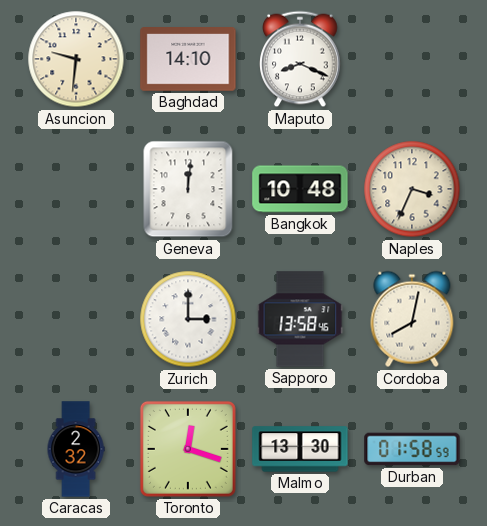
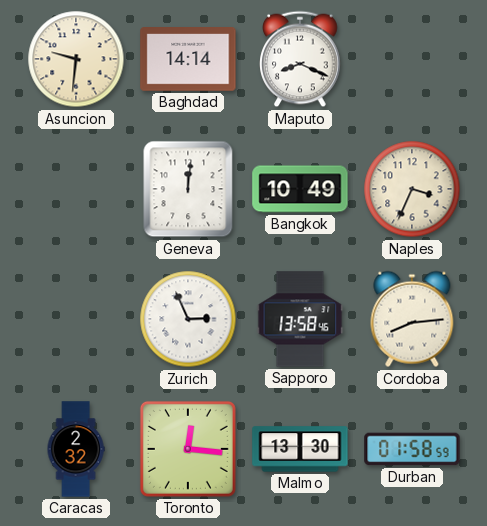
Baghdad: 14:10 -> 14:14
Bangkok: 10:48 -> 10:49
Zurich: 3:00 -> 2:56
Cordoba: 8:02 -> 8:14
Toronto: 12:18 -> 12:16
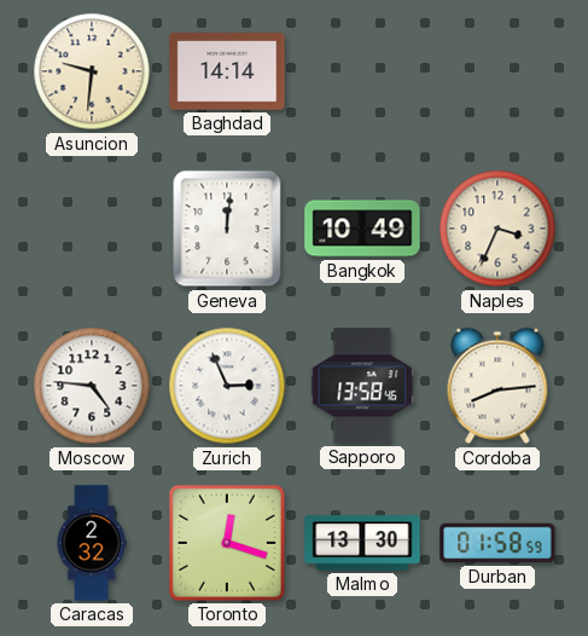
Maputo: 8:19 -> none
Moscow: none -> 4:46
Toronto: 12:16 -> 12:18
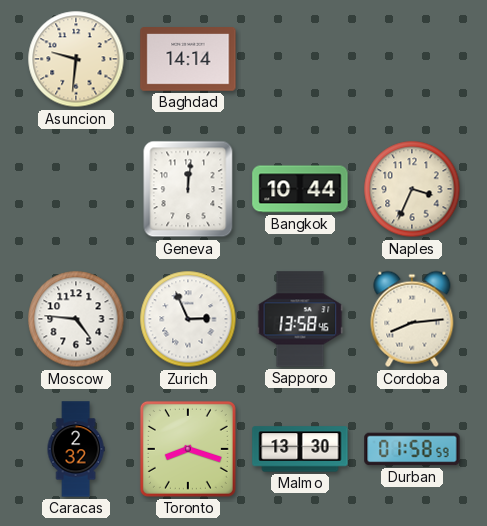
Bangkok: 10:49 -> 10:44
Toronto: 12:18 -> 8:18
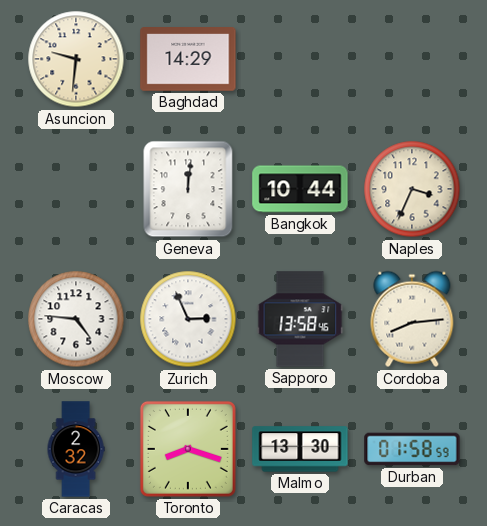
Baghdad: 14:14 -> 14:29
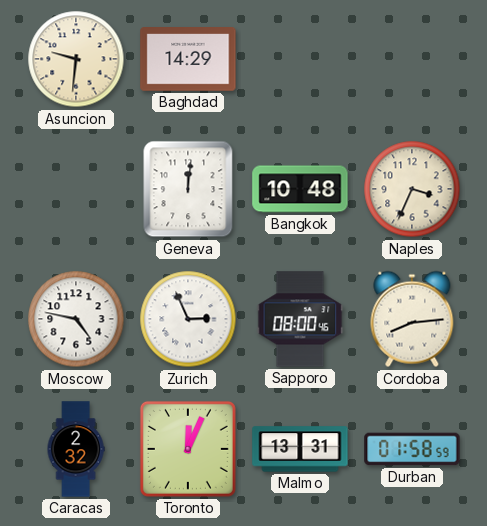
Bangkok: 10:44 -> 10:48
Moscow: 4:46 -> 4:47
Sapporo: 13:58 -> 08:00
Toronto: 8:18 -> 12:04
Malmo: 13:30 -> 13:31
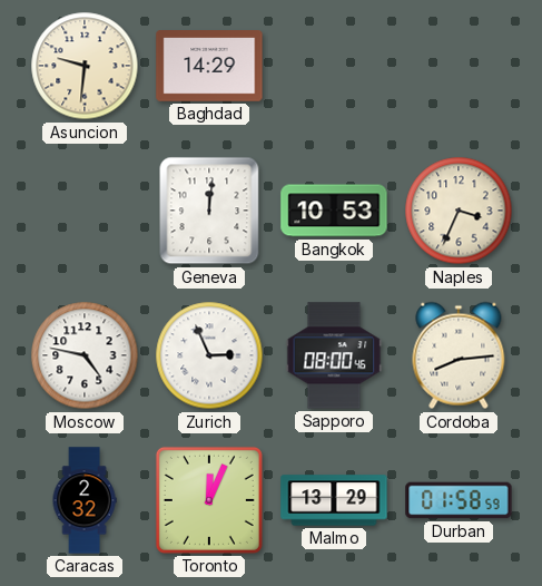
Bangkok: 10:48 -> 10:53
Malmo: 13:31 -> 13:29
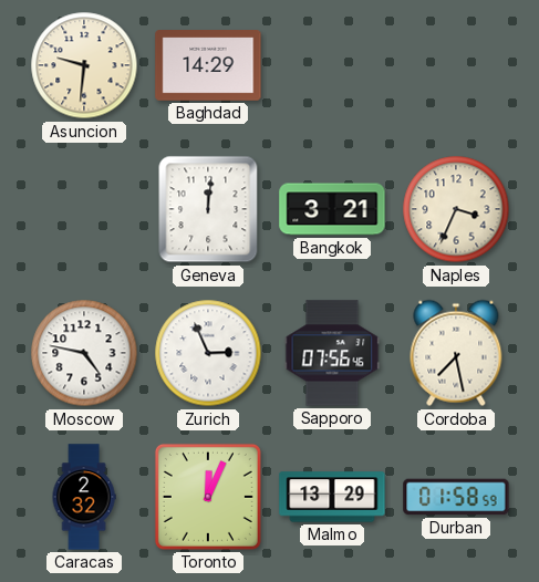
Bangkok: 10:53 -> 3:21
Sapporo: 08:00 -> 07:56
Cordoba: 8:14 -> 7:28
